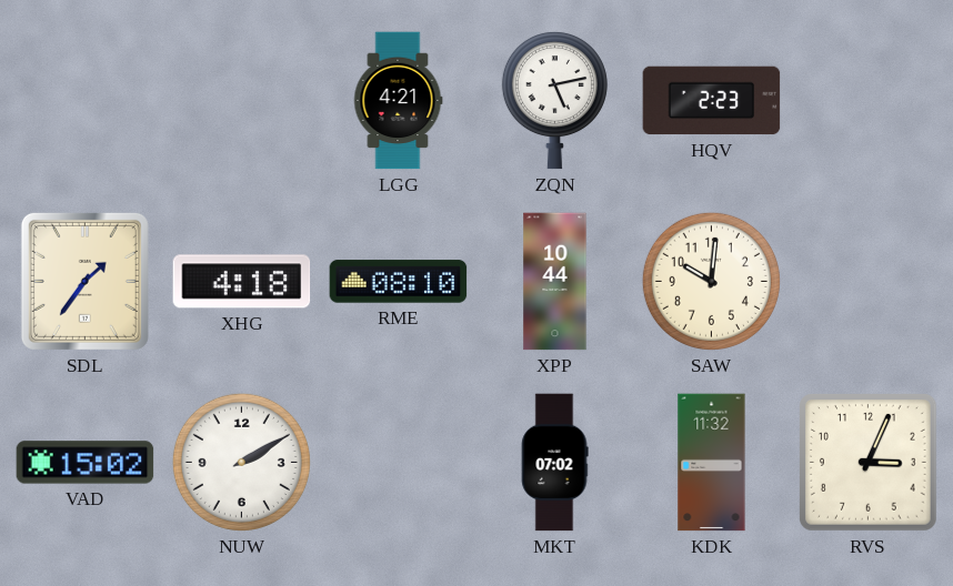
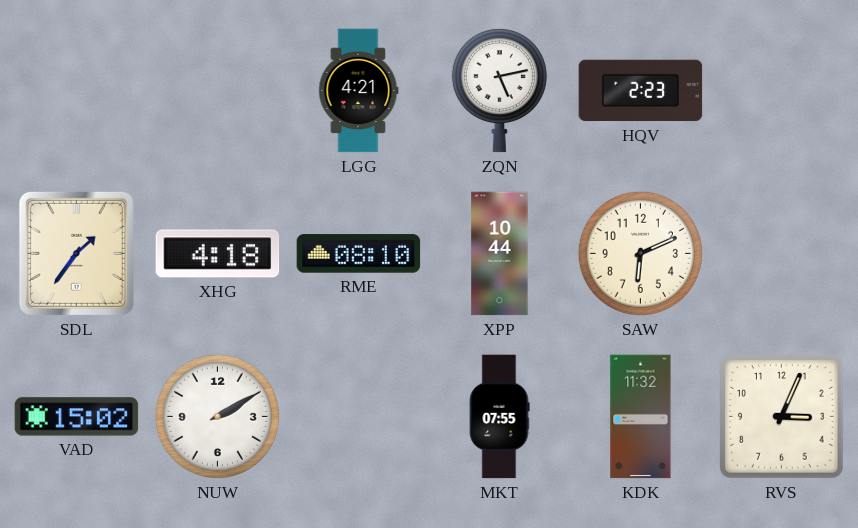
SAW: 10:01 -> 6:11
MKT: 07:02 -> 07:55
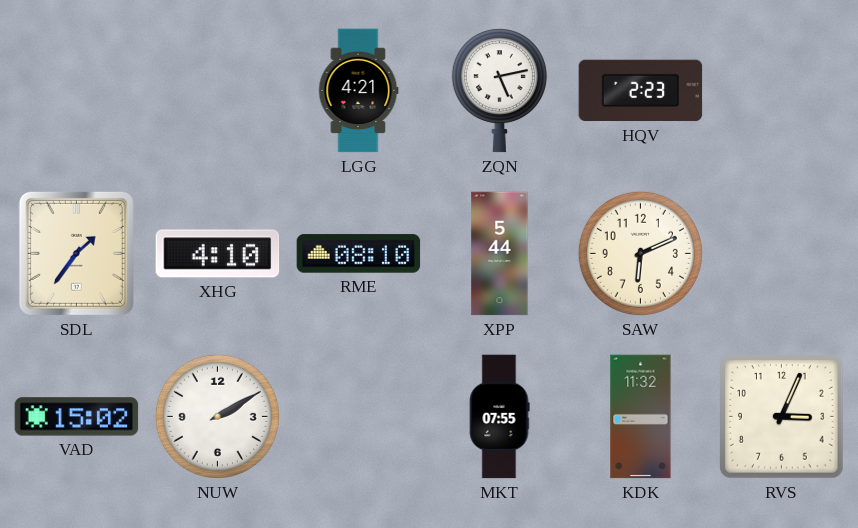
XHG: 4:18 -> 4:10
XPP: 10:44 -> 5:44
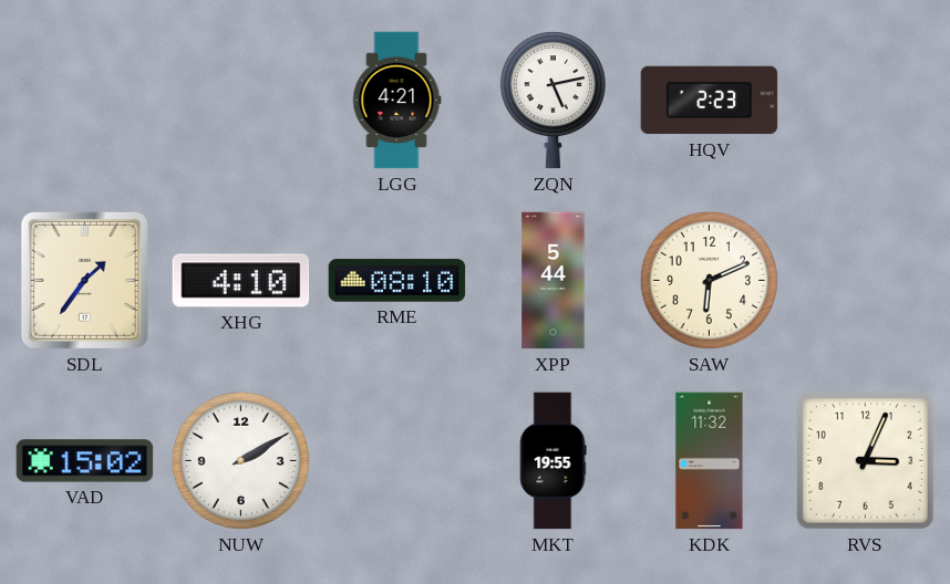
MKT: 07:55 -> 19:55
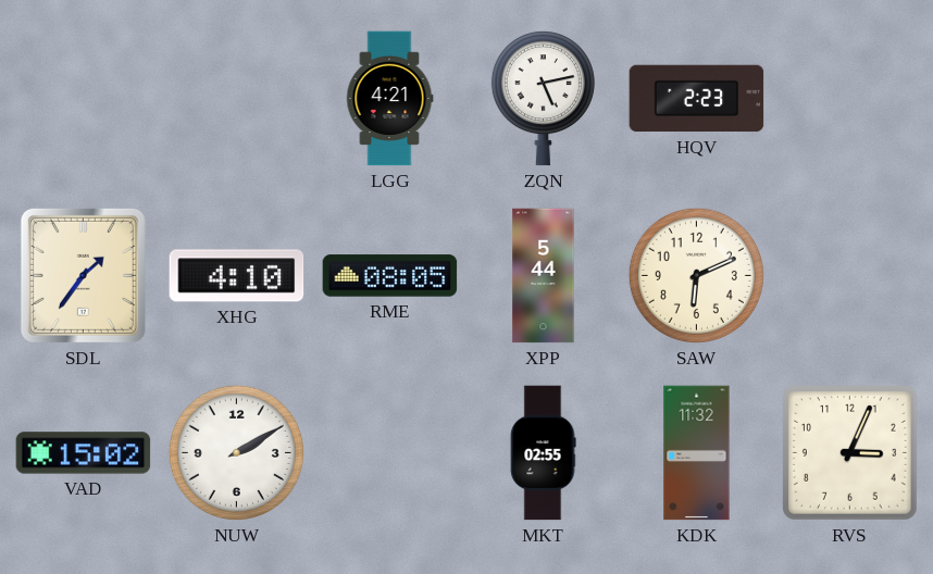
RME: 08:10 -> 08:05
MKT: 19:55 -> 02:55
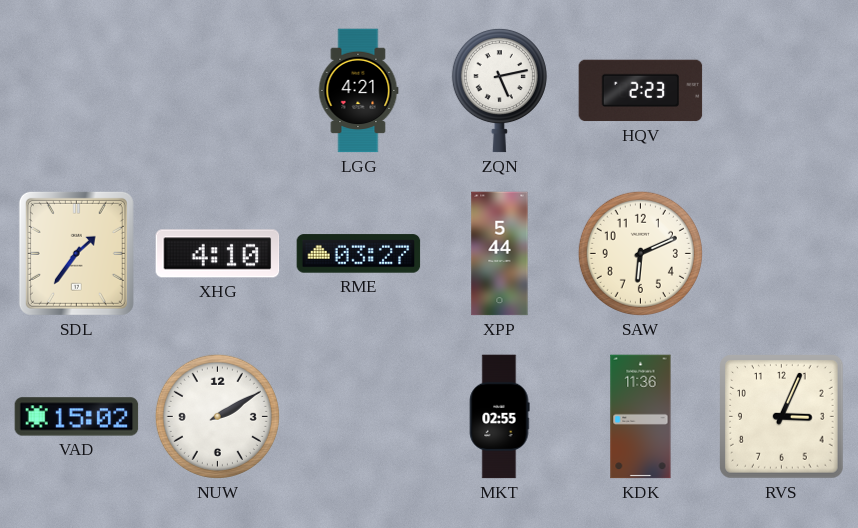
RME: 08:05 -> 03:27
KDK: 11:32 -> 11:36
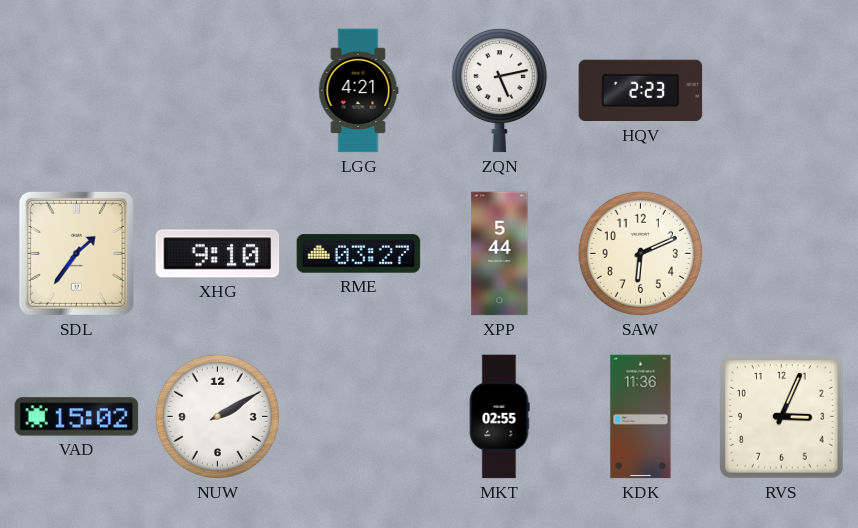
XHG: 4:10 -> 9:10
